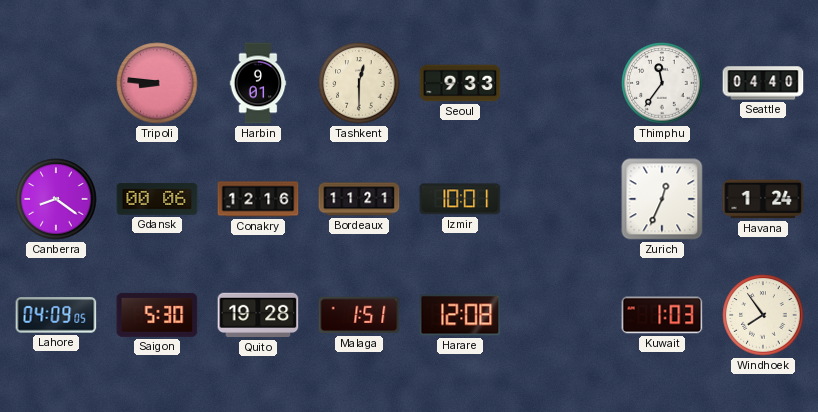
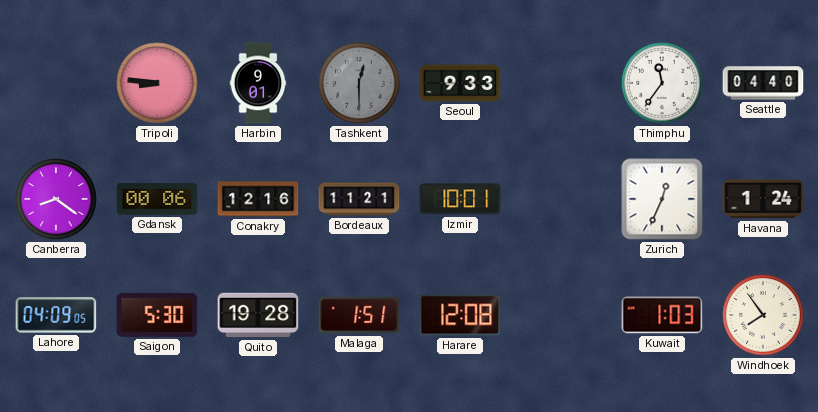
Tashkent dial: cream -> grey
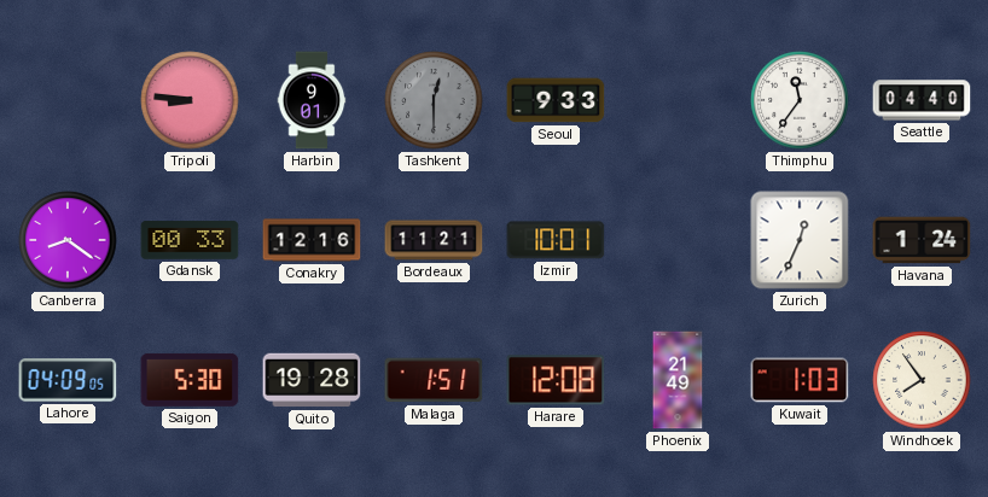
Gdansk: 00:06 -> 00:33
Phoenix: none -> 21:49
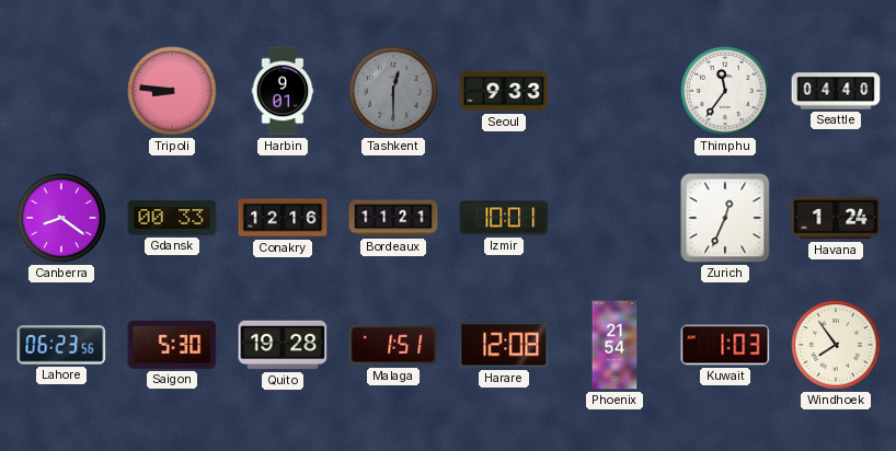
Lahore: 04:09 -> 06:23
Phoenix: 21:49 -> 21:54
